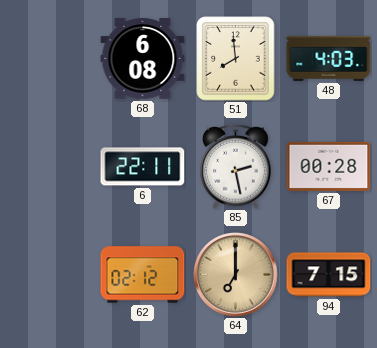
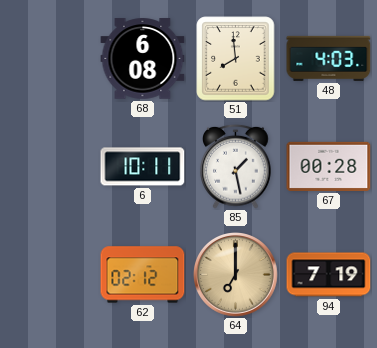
6: 22:11 -> 10:11
85: 2:28 -> 1:28
94: 7:15 -> 7:19
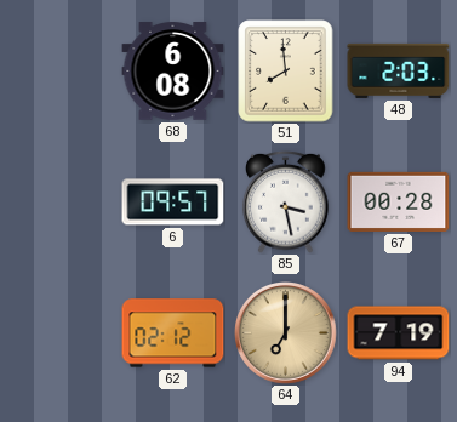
48: 4:03 -> 2:03
6: 10:11 -> 09:57
85: 1:28 -> 3:28
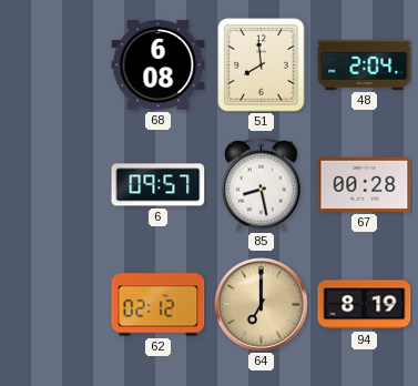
48: 2:03 -> 2:04
85: 3:28 -> 8:28
94: 7:19 -> 8:19
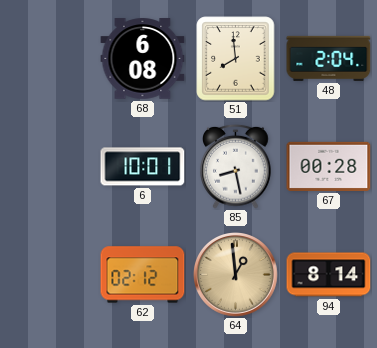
6: 09:57 -> 10:01
64: 7:00 -> 12:59
94: 8:19 -> 8:14
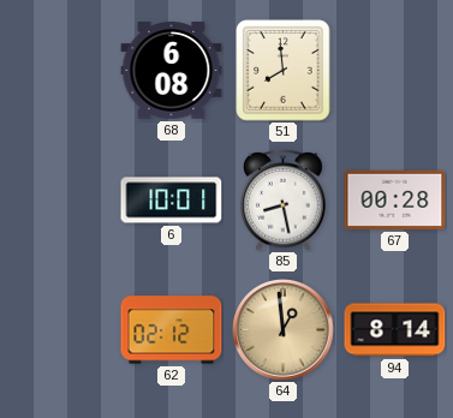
48: 2:04 -> none
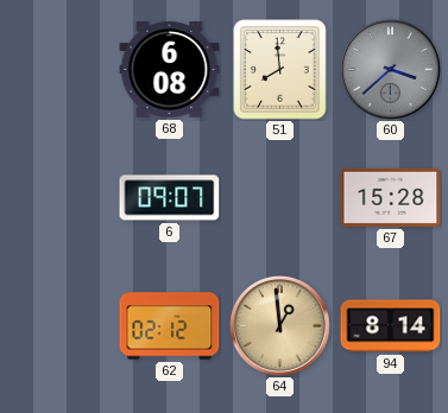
60: none -> 3:38
6: 10:01 -> 09:07
85: 8:28 -> none
67: 00:28 -> 15:28
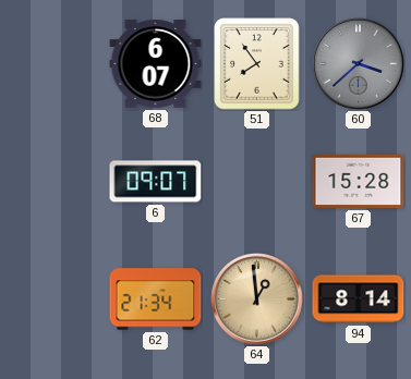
68: 6:08 -> 6:07
51: 7:59 -> 7:54
62: 02:12 -> 21:34
